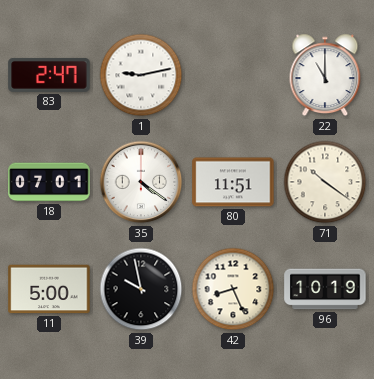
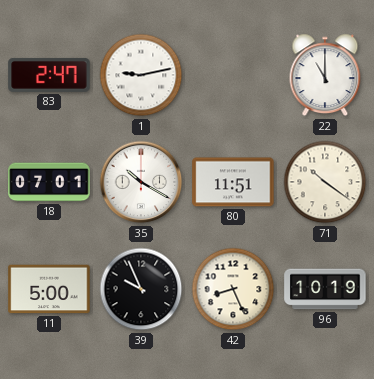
35: 4:21 -> 10:20
39: 9:58 -> 9:56
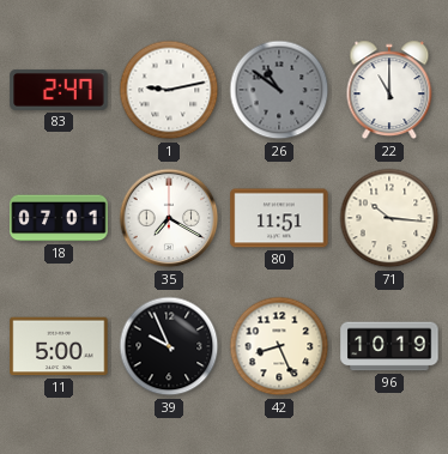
26: none -> 10:51
35: 10:20 -> 7:20
71: 10:21 -> 10:16
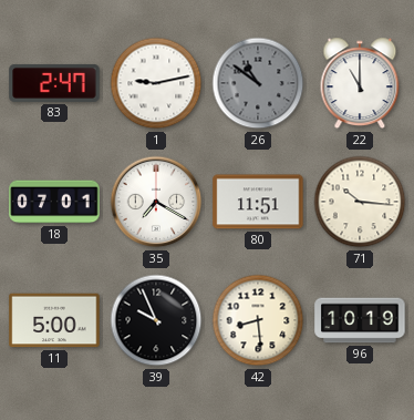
42: 8:26 -> 8:29
